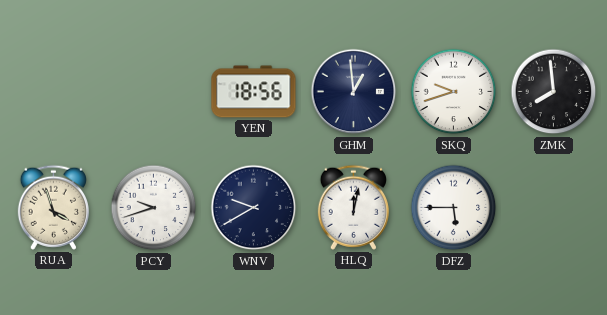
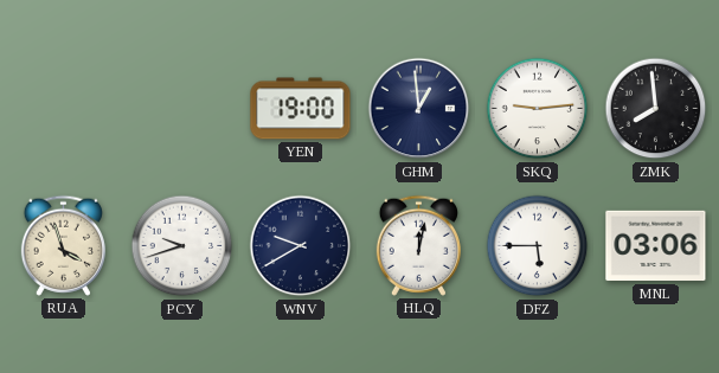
YEN: 18:56 -> 19:00
SKQ: 9:42 -> 9:14
MNL: none -> 03:06
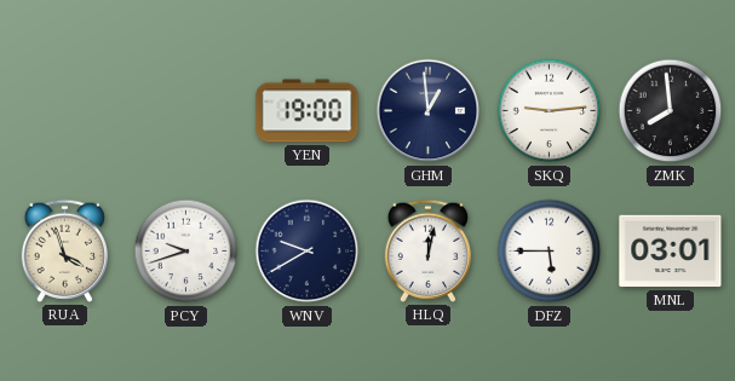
MNL: 03:06 -> 03:01
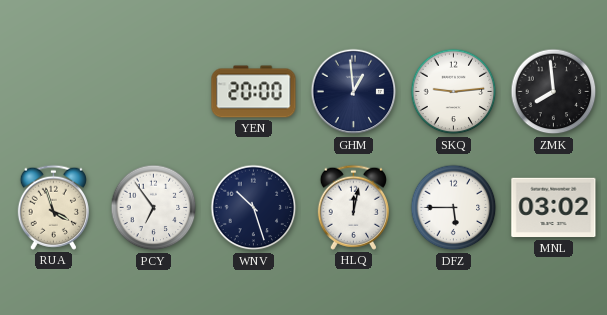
YEN: 19:00 -> 20:00
PCY: 9:42 -> 6:54
WNV: 9:40 -> 10:27
MNL: 03:01 -> 03:02
